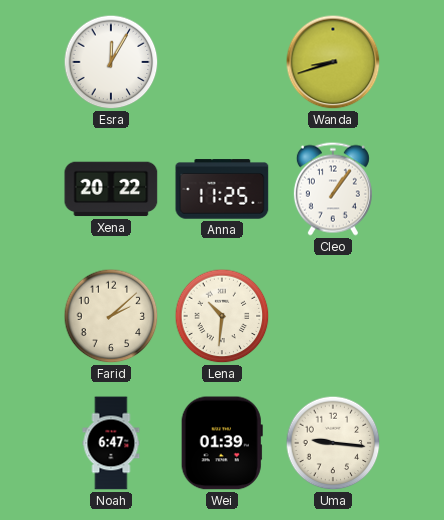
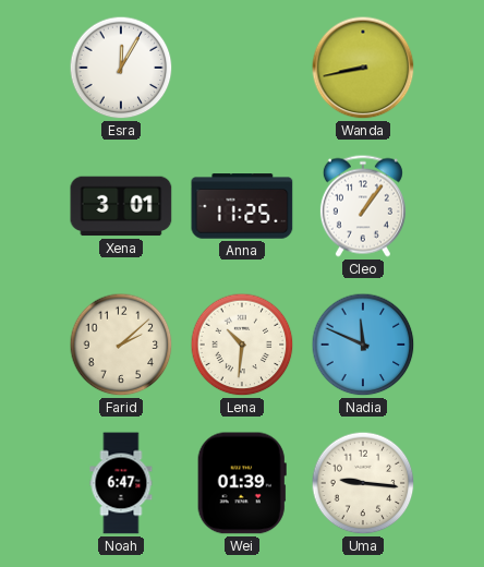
Wanda: 8:42 -> 8:43
Xena: 20:22 -> 3:01
Nadia: none -> 11:49
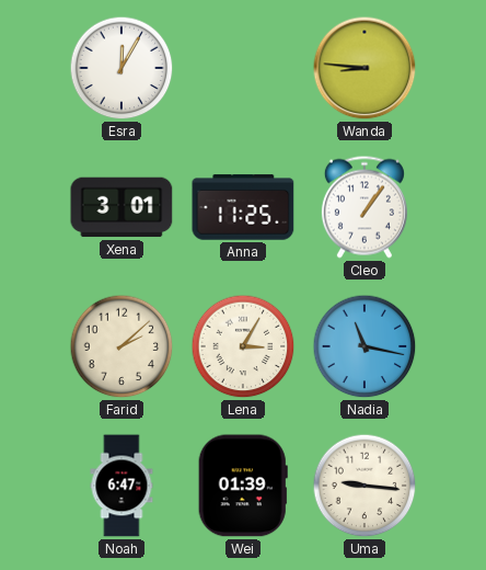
Wanda: 8:43 -> 8:46
Lena: 10:31 -> 3:05
Nadia: 11:49 -> 11:17
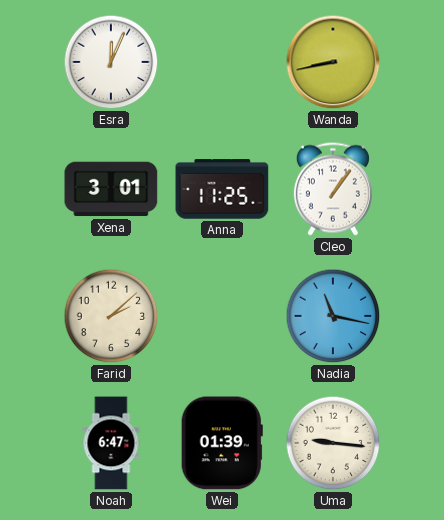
Esra: 12:05 -> 12:04
Wanda: 8:46 -> 8:43
Lena: 3:05 -> none
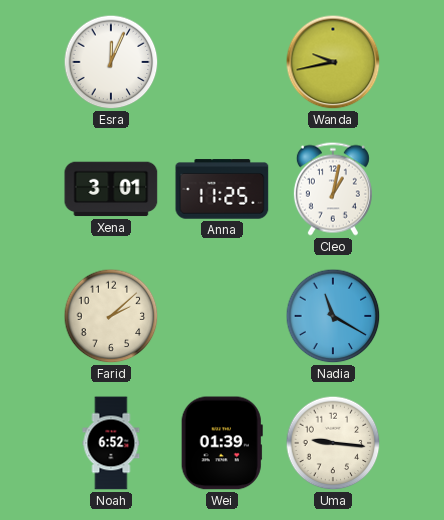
Wanda: 8:43 -> 9:43
Cleo: 1:06 -> 1:02
Nadia: 11:17 -> 11:20
Noah: 6:47 -> 6:52
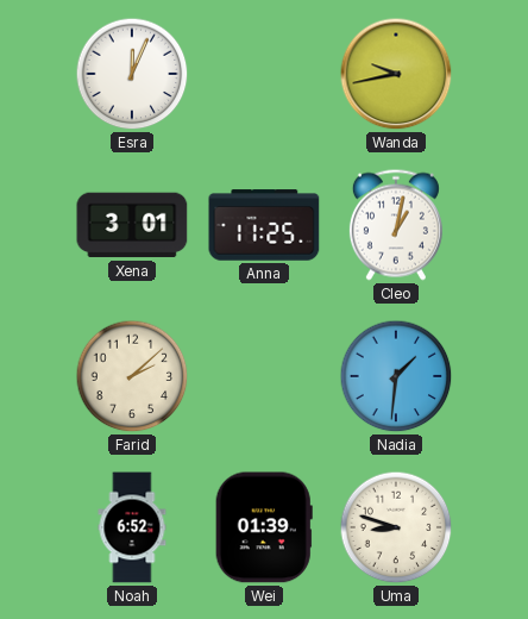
Nadia: 11:20 -> 1:31
Uma: 9:16 -> 8:48
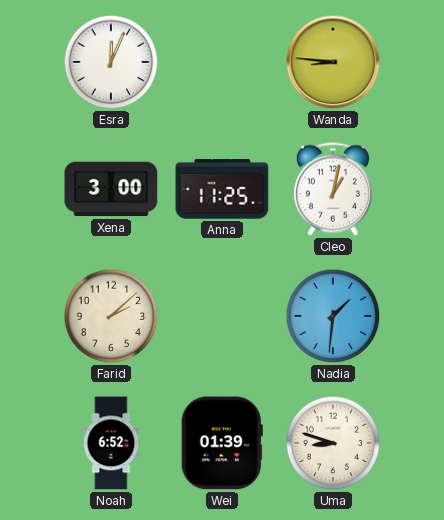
Wanda: 9:43 -> 8:46
Xena: 3:01 -> 3:00
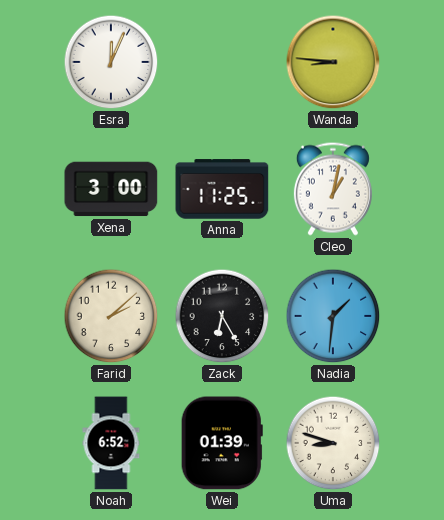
Zack: none -> 6:25
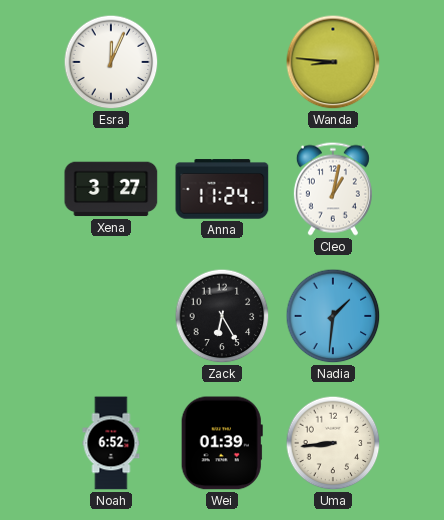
Xena: 3:00 -> 3:27
Anna: 11:25 -> 11:24
Farid: 2:08 -> none
Uma: 8:48 -> 8:44
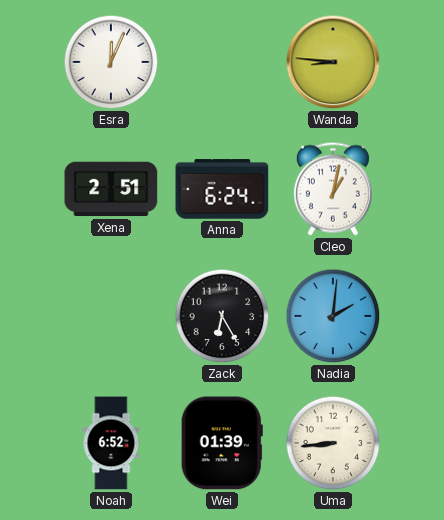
Xena: 3:27 -> 2:51
Anna: 11:24 -> 6:24
Nadia: 1:31 -> 2:01
